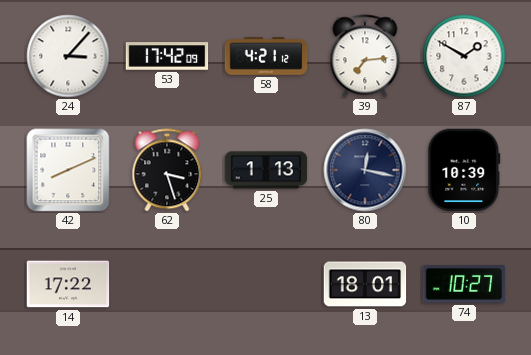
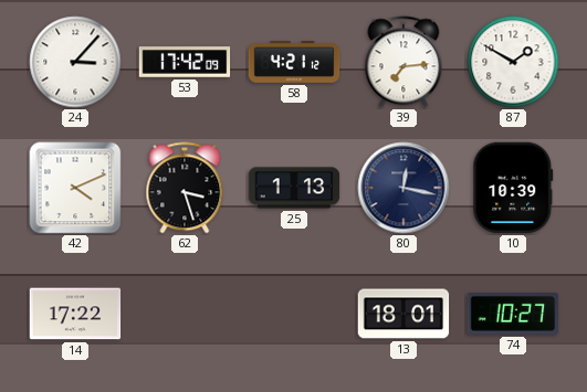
42: 8:11 -> 4:11
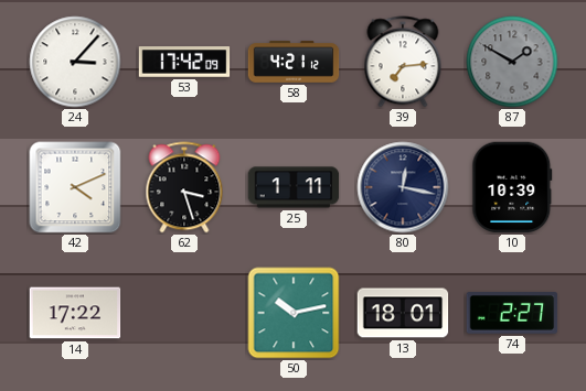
87 dial: white -> grey
25: 1:13 -> 1:11
50: none -> 10:13
74: 10:27 -> 2:27
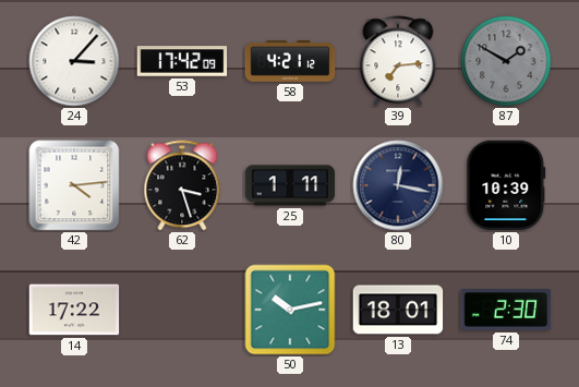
42: 4:11 -> 4:14
74: 2:27 -> 2:30
